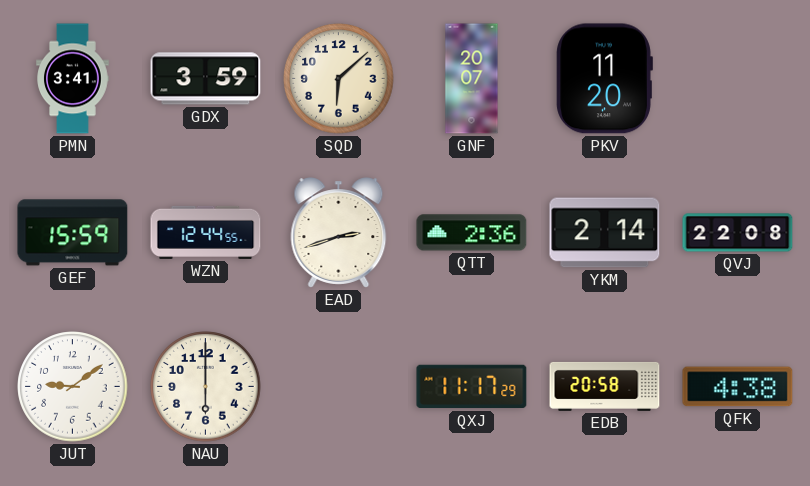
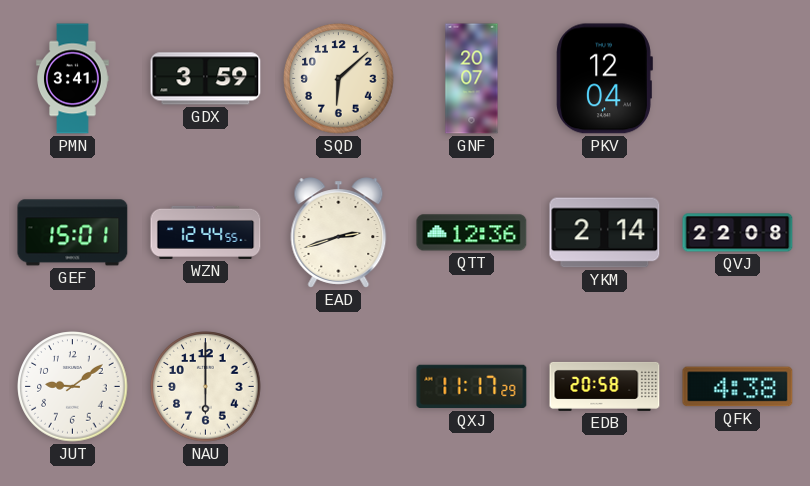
PKV: 11:20 -> 12:04
GEF: 15:59 -> 15:01
QTT: 2:36 -> 12:36
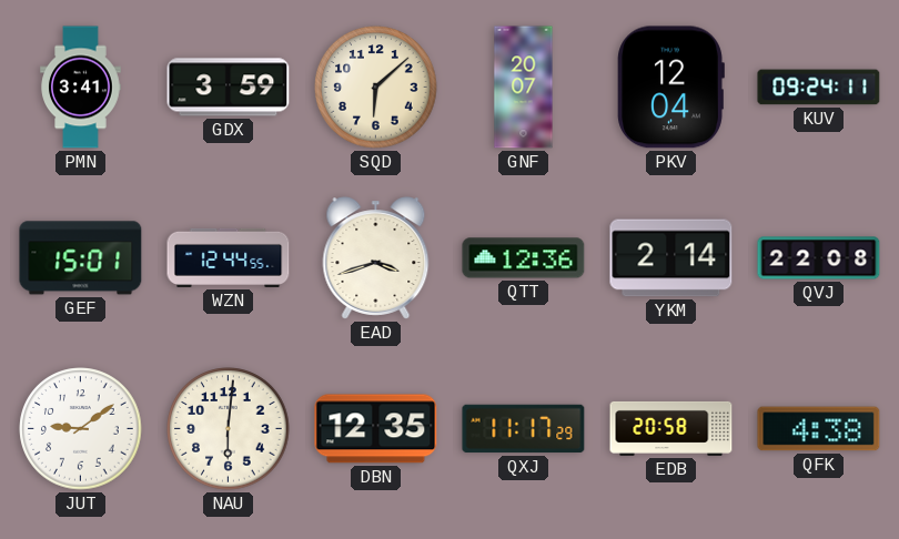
KUV: none -> 09:24
EAD: 2:42 -> 3:42
NAU: 6:00 -> 6:01
DBN: none -> 12:35
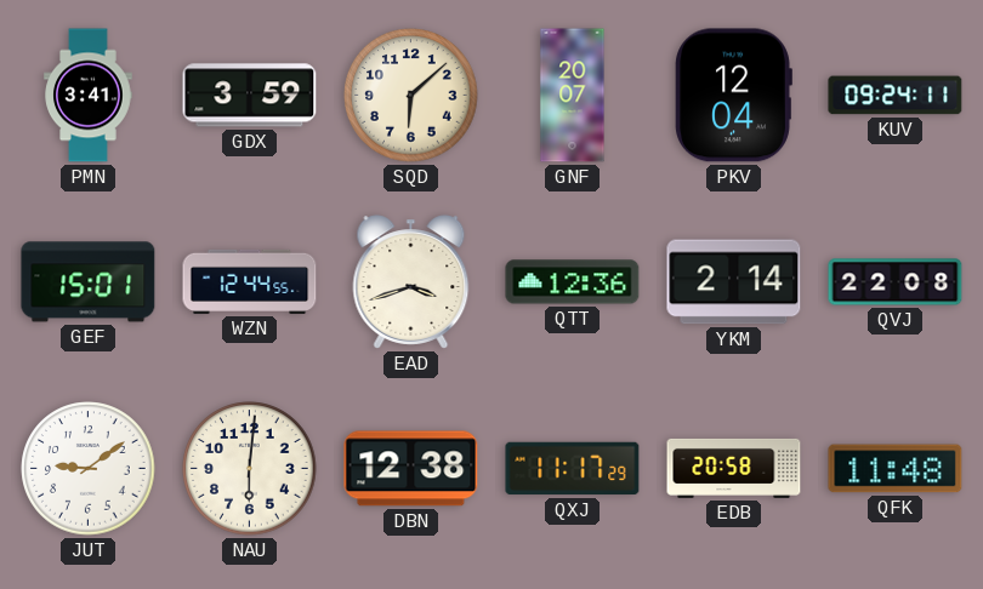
DBN: 12:35 -> 12:38
QFK: 4:38 -> 11:48
